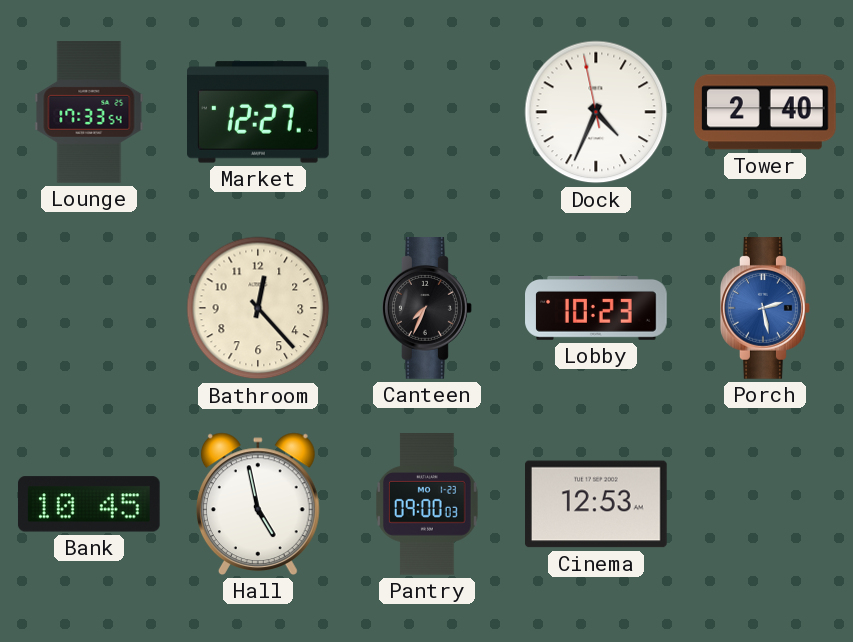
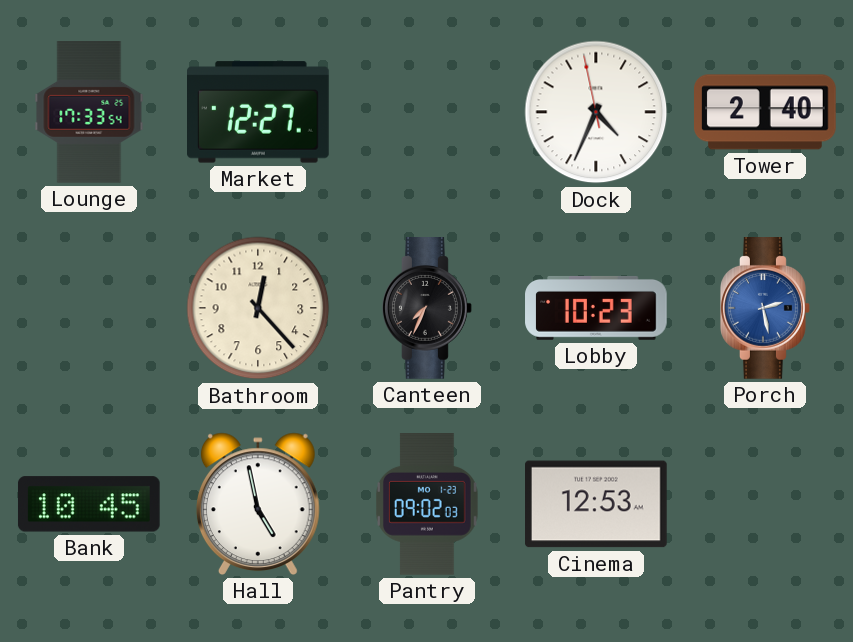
Pantry: 09:00 -> 09:02
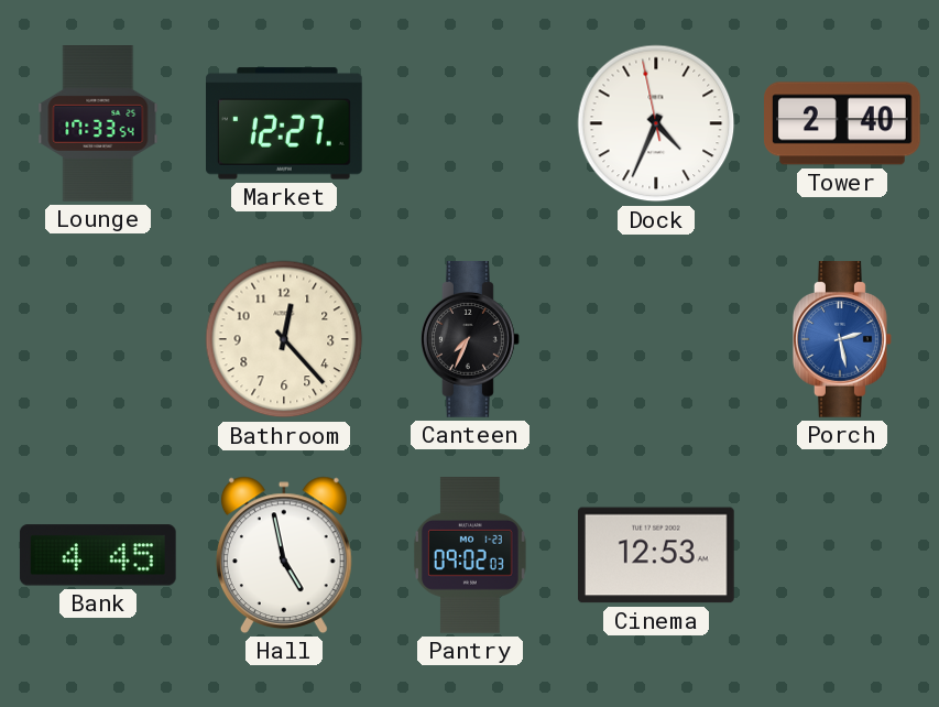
Lobby: 10:23 -> none
Bank: 10:45 -> 4:45
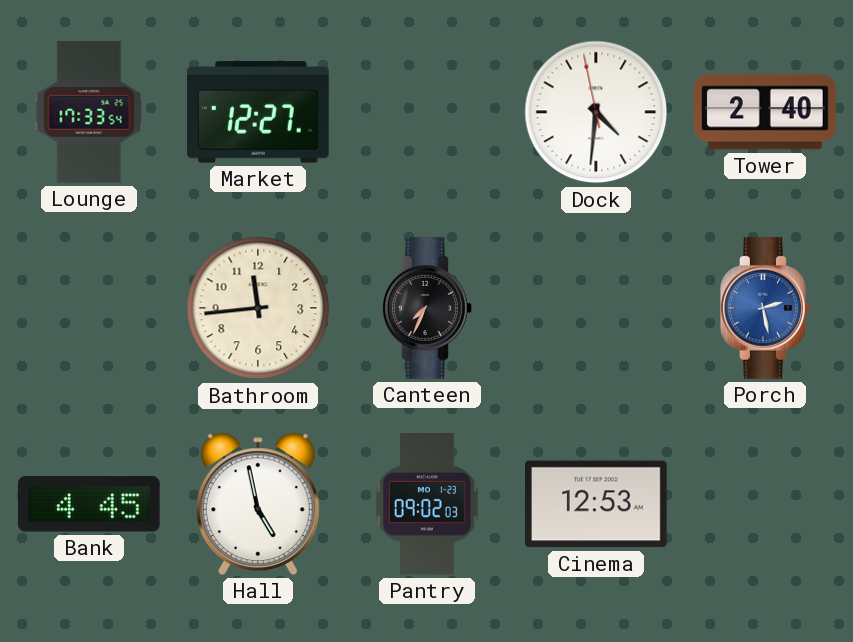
Dock: 4:33 -> 4:30
Bathroom: 12:23 -> 11:44
